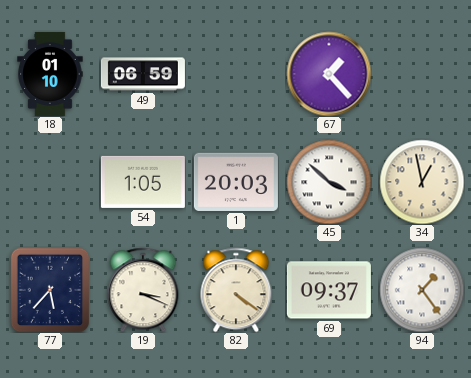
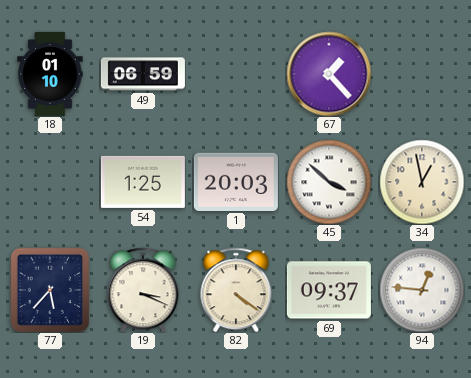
54: 1:05 -> 1:25
94: 1:24 -> 12:46
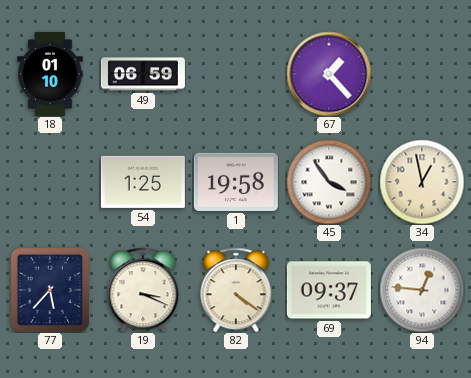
1: 20:03 -> 19:58
45: 3:52 -> 3:54
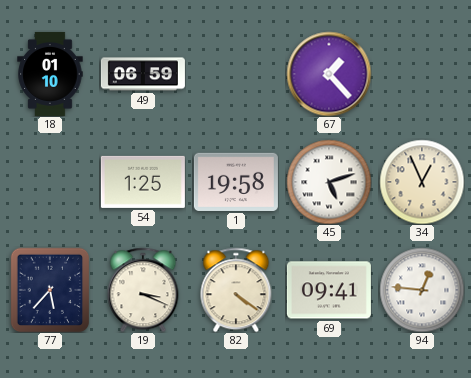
45: 3:54 -> 5:12
34: 12:58 -> 12:56
69: 09:37 -> 09:41
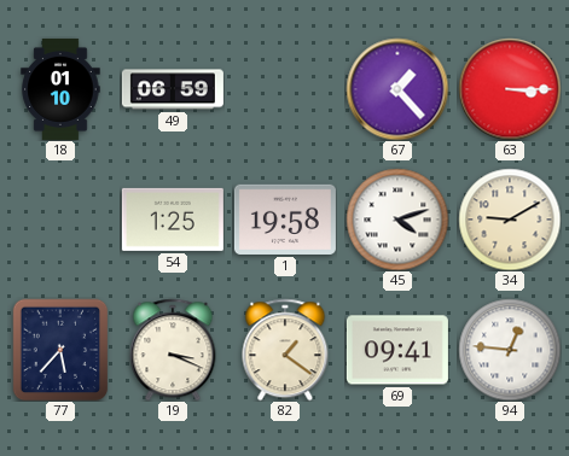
63: none -> 3:15
45: 5:12 -> 4:12
34: 12:56 -> 9:10
82: 4:21 -> 1:21
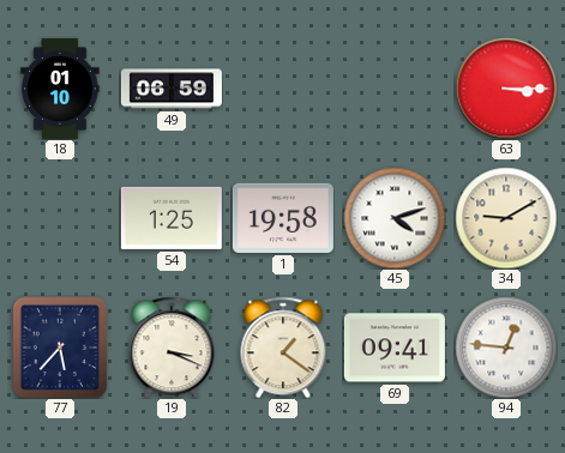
67: 1:23 -> none
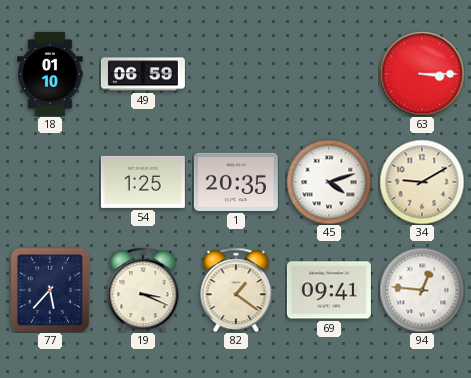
1: 19:58 -> 20:35
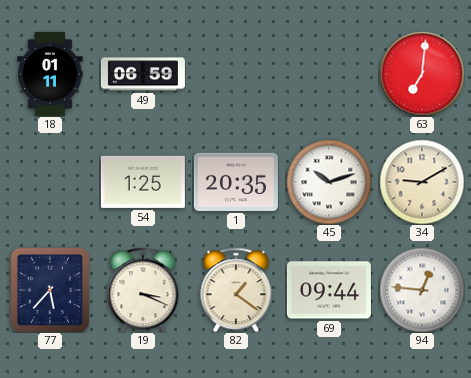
18: 01:10 -> 01:11
63: 3:15 -> 7:01
45: 4:12 -> 10:12
69: 09:41 -> 09:44
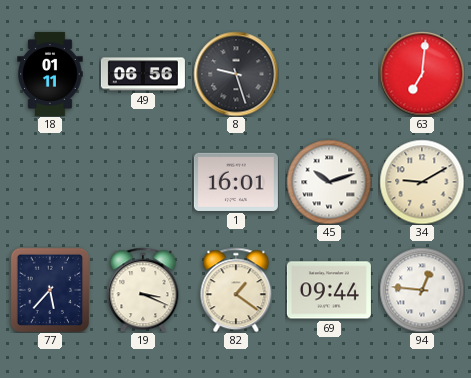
49: 06:59 -> 06:56
8: none -> 9:27
54: 1:25 -> none
1: 20:35 -> 16:01
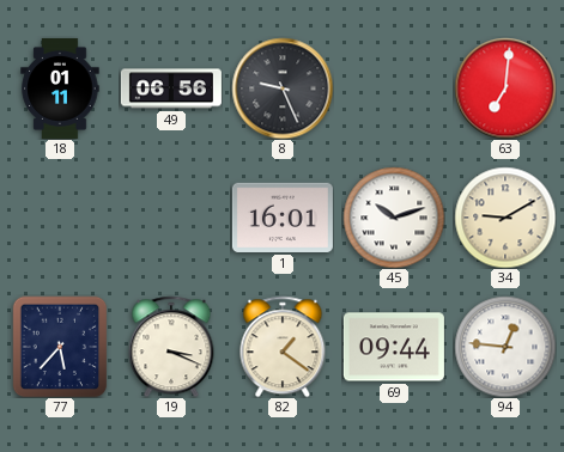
8: 9:27 -> 9:26
